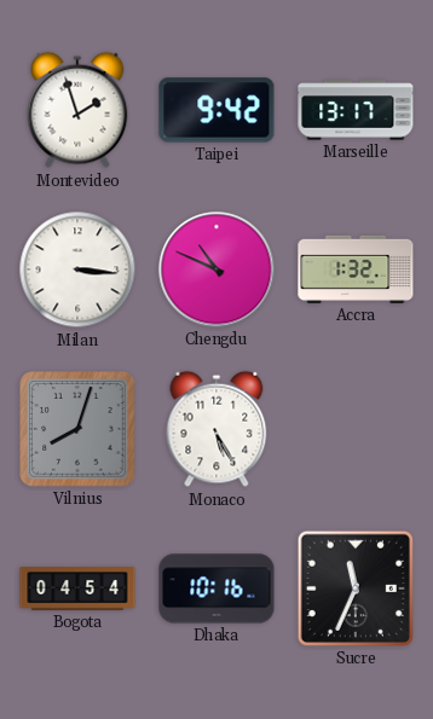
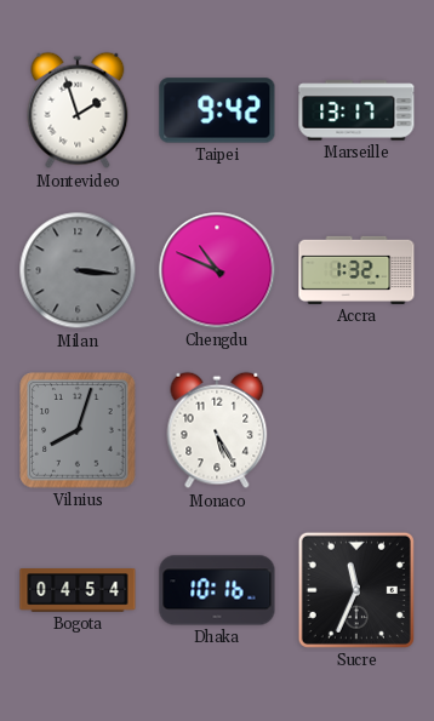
Milan dial: white -> grey
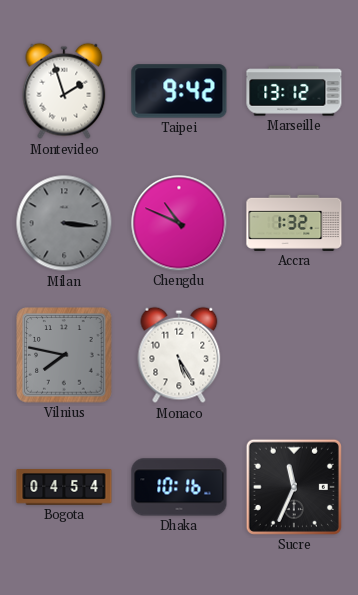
Marseille: 13:17 -> 13:12
Vilnius: 8:03 -> 7:47
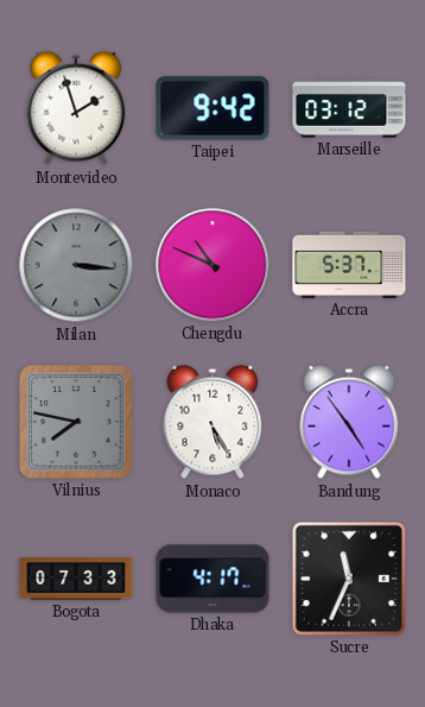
Marseille: 13:12 -> 03:12
Accra: 1:32 -> 5:37
Bandung: none -> 4:54
Bogota: 04:54 -> 07:33
Dhaka: 10:16 -> 4:17
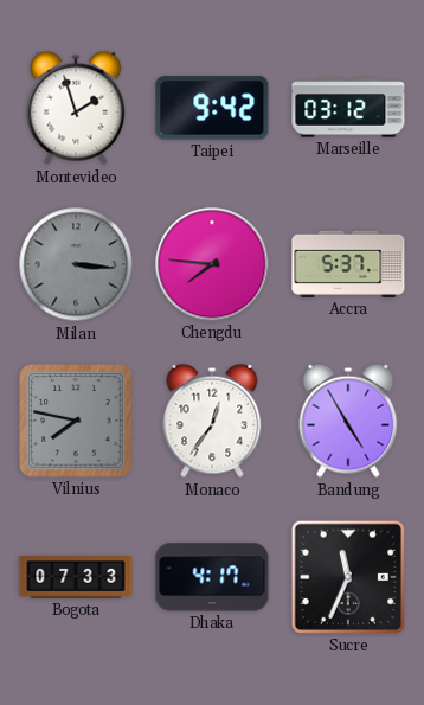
Chengdu: 10:49 -> 7:46
Monaco: 5:25 -> 12:36
Bandung: 4:54 -> 4:55
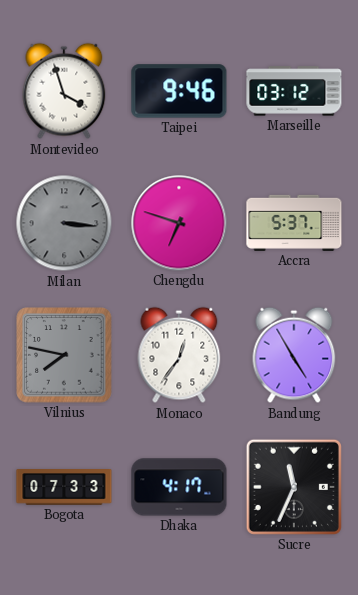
Montevideo: 1:57 -> 3:57
Taipei: 9:42 -> 9:46
Chengdu: 7:46 -> 6:48
